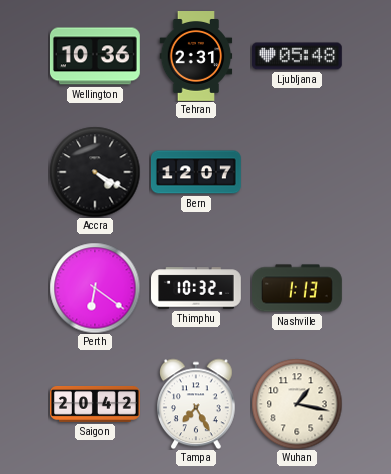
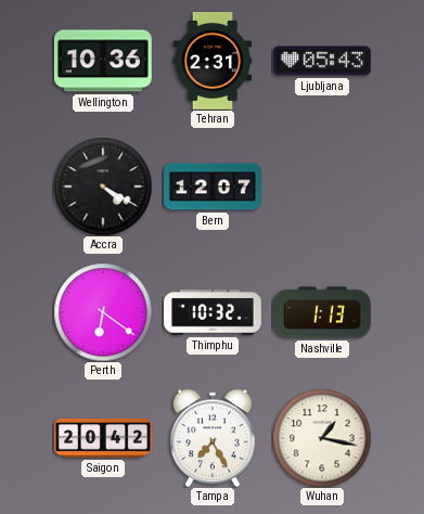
Ljubljana: 05:48 -> 05:43
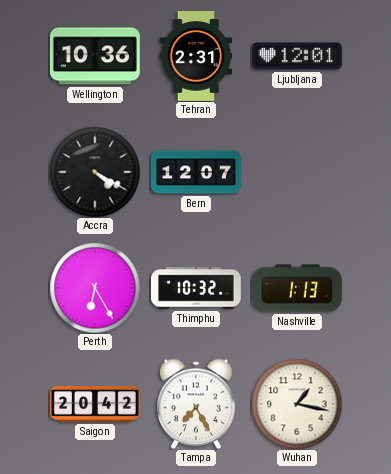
Ljubljana: 05:43 -> 12:01
Perth: 6:21 -> 6:25
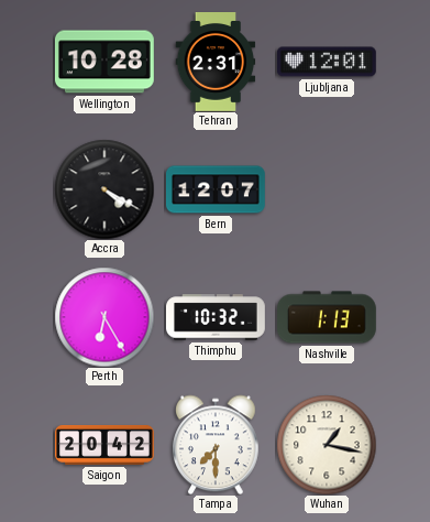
Wellington: 10:36 -> 10:28
Tampa: 7:25 -> 7:30
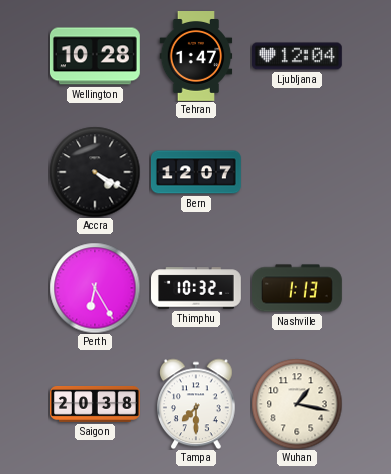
Tehran: 2:31 -> 1:47
Ljubljana: 12:01 -> 12:04
Saigon: 20:42 -> 20:38
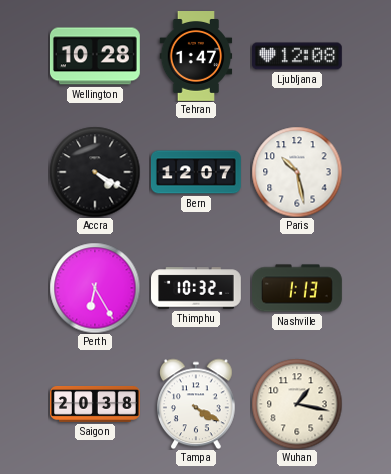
Ljubljana: 12:04 -> 12:08
Paris: none -> 10:28
Tampa: 7:30 -> 4:20
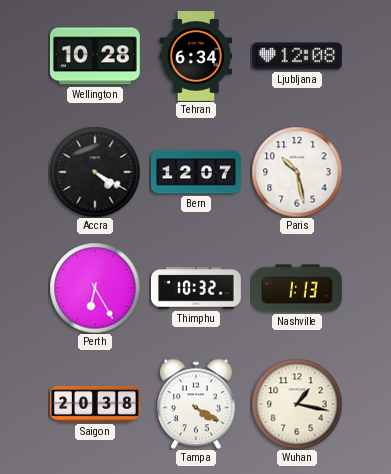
Tehran: 1:47 -> 6:34
